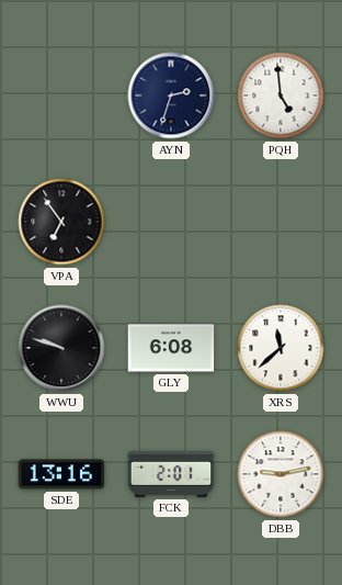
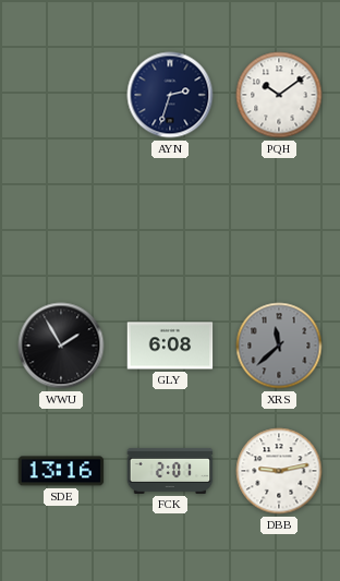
PQH: 4:59 -> 10:09
VPA: 6:54 -> none
WWU: 9:48 -> 1:55
XRS dial: white -> grey
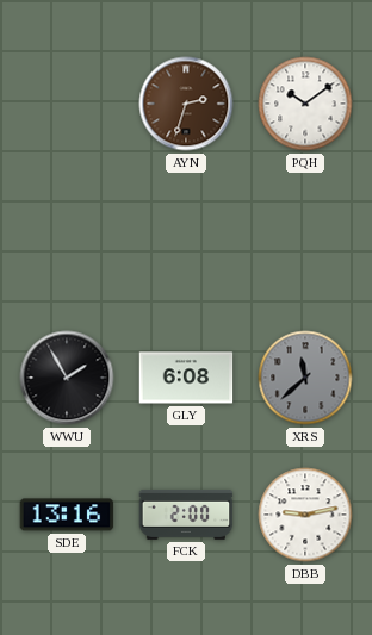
AYN dial: navy -> brown
FCK: 2:01 -> 2:00
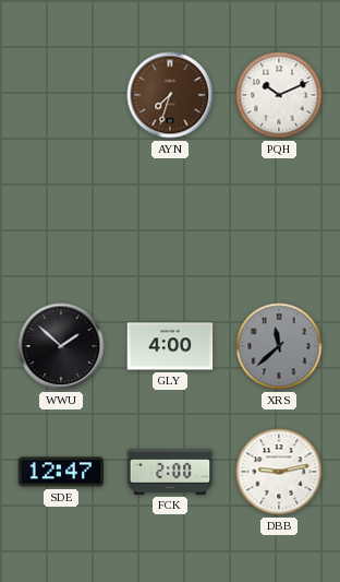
AYN: 2:33 -> 7:33
PQH: 10:09 -> 10:11
WWU: 1:55 -> 1:52
GLY: 6:08 -> 4:00
SDE: 13:16 -> 12:47
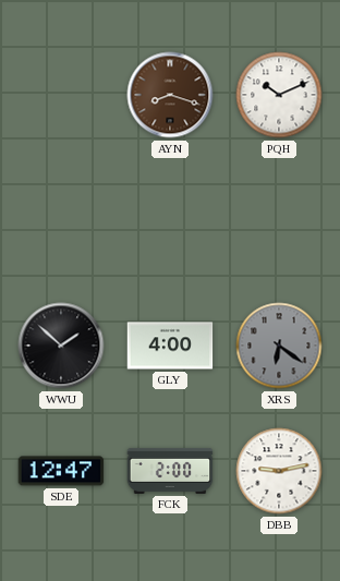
AYN: 7:33 -> 8:18
XRS: 11:38 -> 6:21
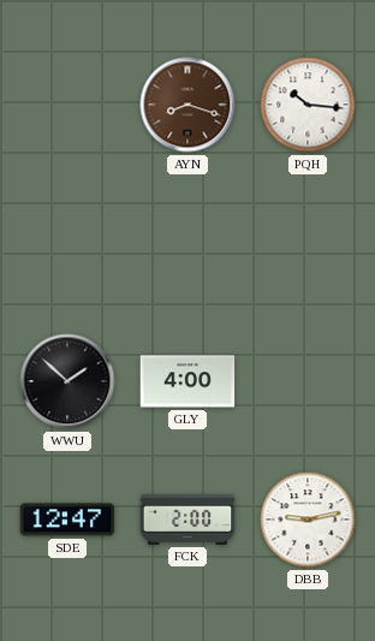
PQH: 10:11 -> 10:16
XRS: 6:21 -> none
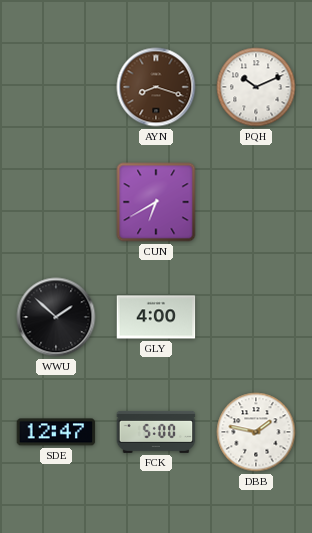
PQH: 10:16 -> 10:11
CUN: none -> 6:40
FCK: 2:00 -> 5:00
DBB: 9:13 -> 1:47
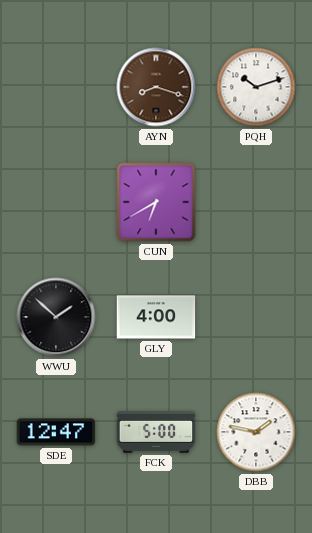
PQH: 10:11 -> 10:12
